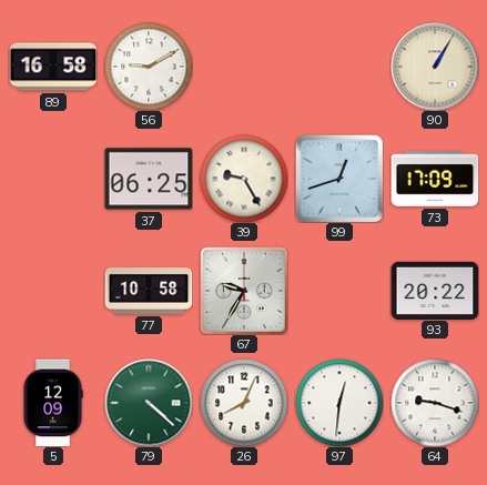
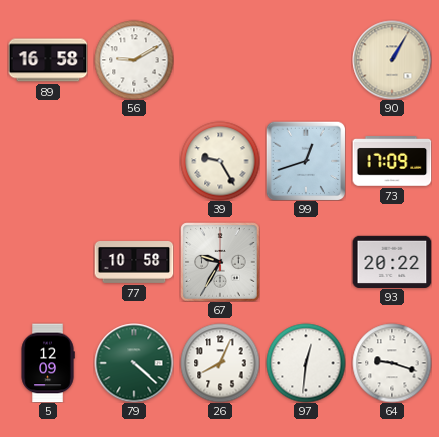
37: 06:25 -> none
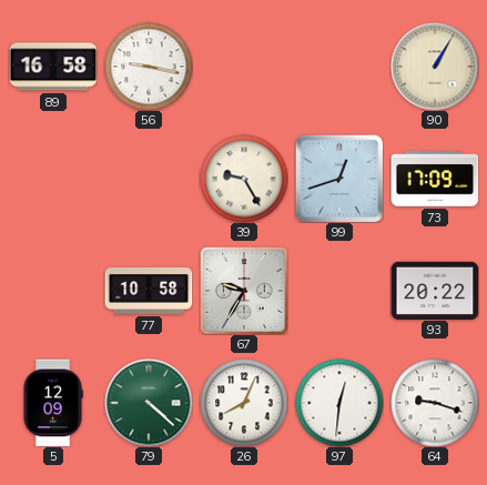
56: 9:10 -> 9:17
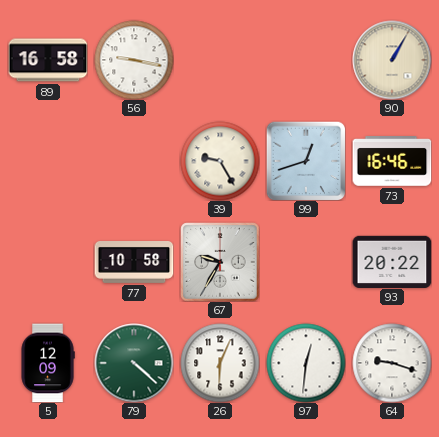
73: 17:09 -> 16:46
26: 8:04 -> 6:04
